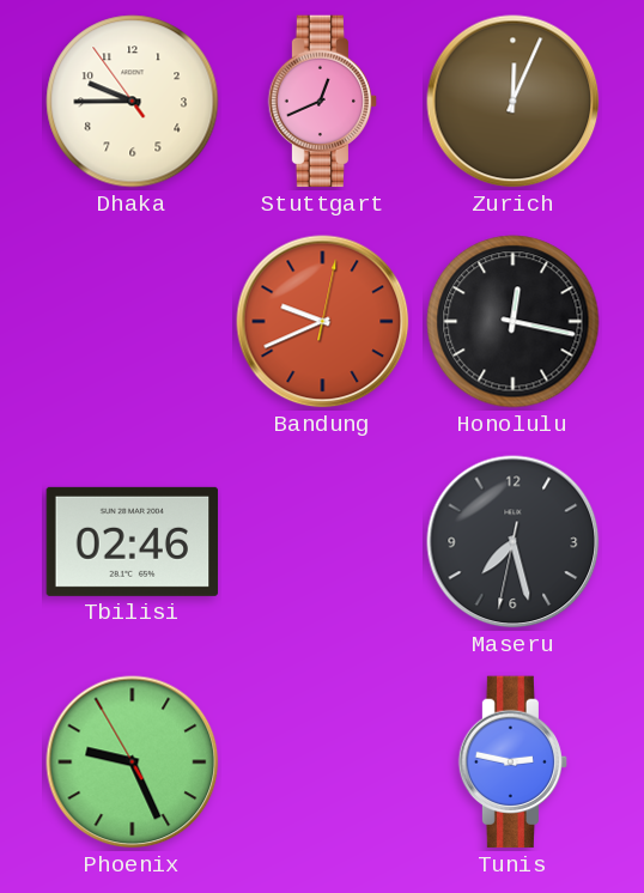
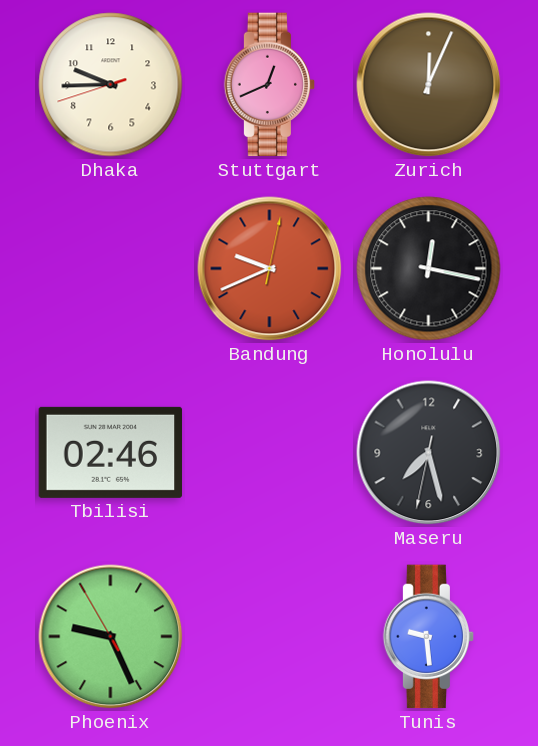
Dhaka: 9:44:54 -> 9:44:42
Tunis: 2:47 -> 9:29
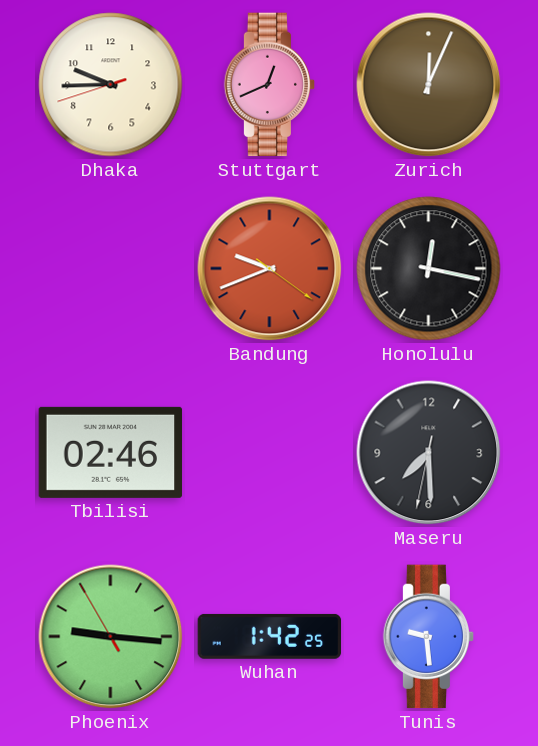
Bandung: 9:41:02 -> 9:41:21
Maseru: 7:27 -> 7:29
Phoenix: 9:25 -> 9:15
Wuhan: none -> 1:42
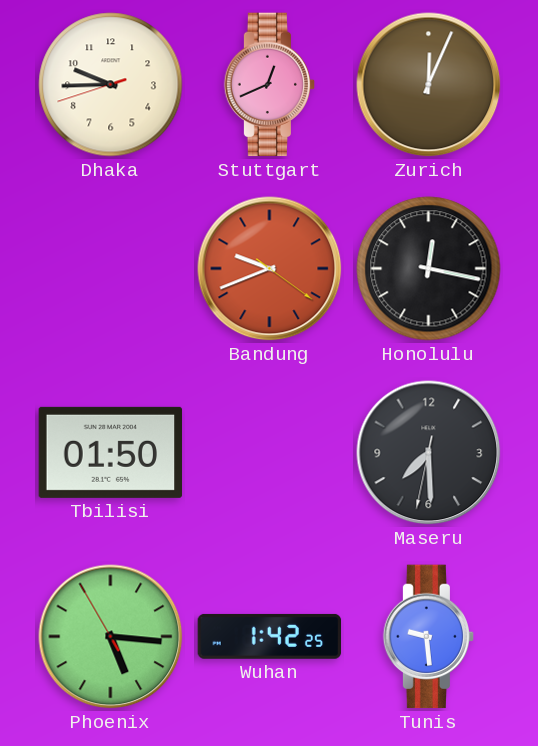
Tbilisi: 02:46 -> 01:50
Phoenix: 9:15 -> 5:15
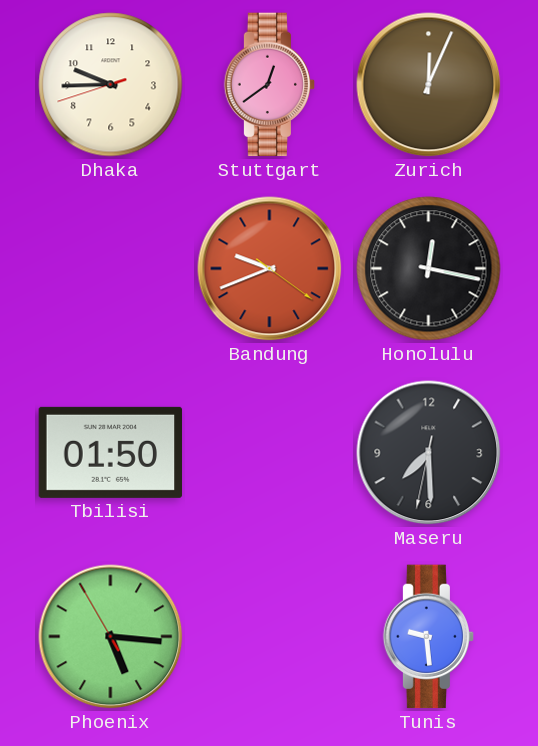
Stuttgart: 12:41 -> 12:39
Wuhan: 1:42 -> none
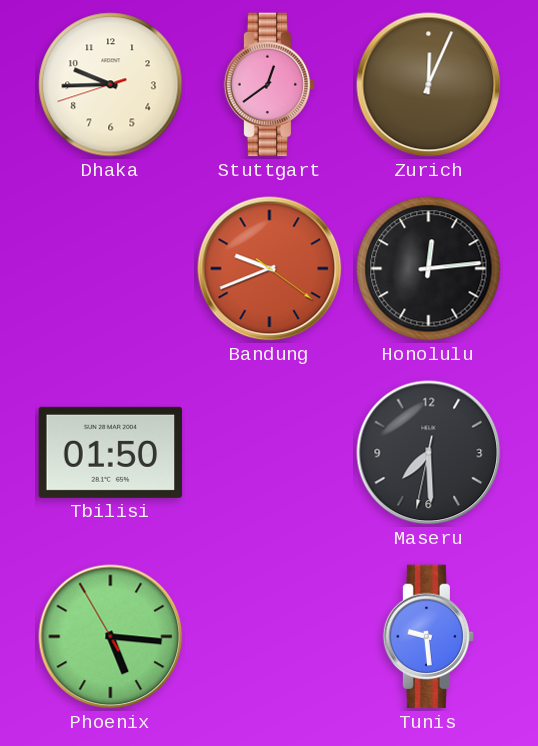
Honolulu: 12:17 -> 12:14
